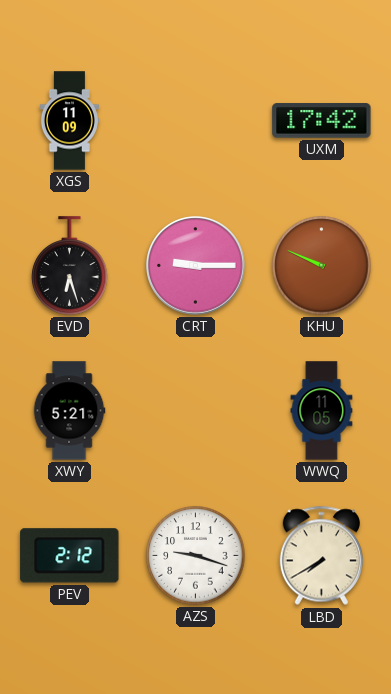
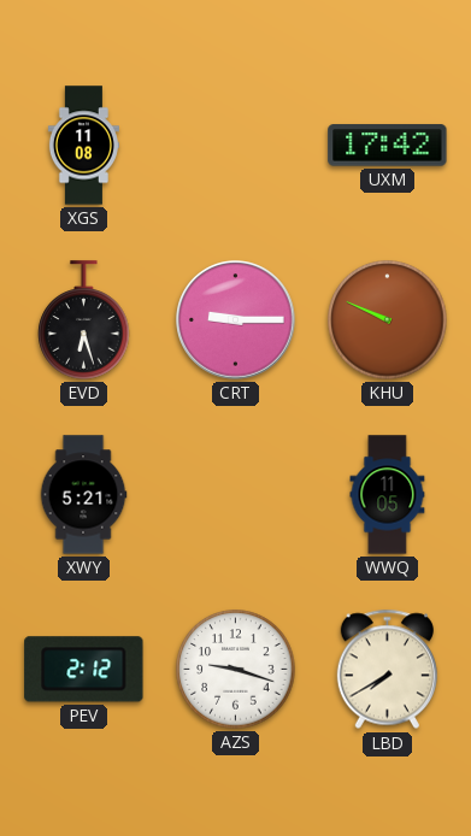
XGS: 11:09 -> 11:08
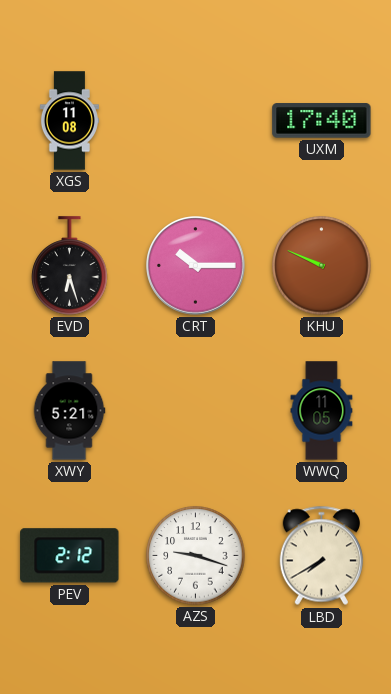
UXM: 17:42 -> 17:40
CRT: 9:15 -> 10:15
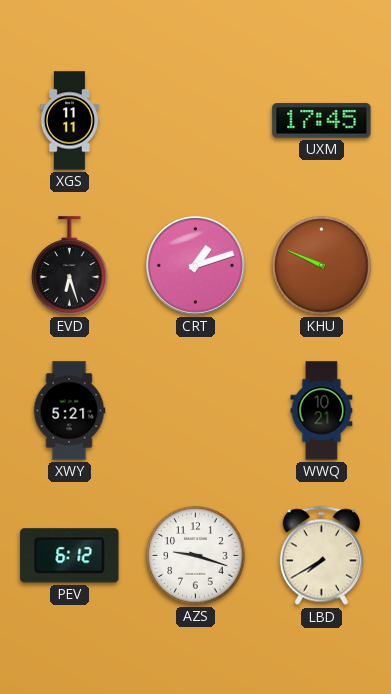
XGS: 11:08 -> 11:11
UXM: 17:40 -> 17:45
CRT: 10:15 -> 1:12
WWQ: 11:05 -> 10:21
PEV: 2:12 -> 6:12
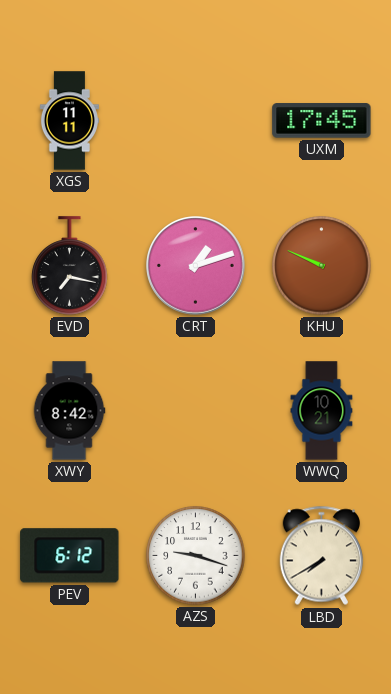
EVD: 6:27 -> 7:17
XWY: 5:21 -> 8:42
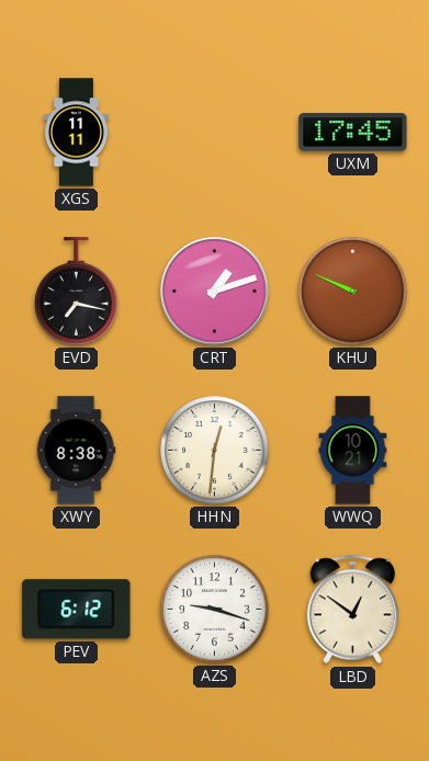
XWY: 8:42 -> 8:38
HHN: none -> 12:31
LBD: 7:40 -> 12:51
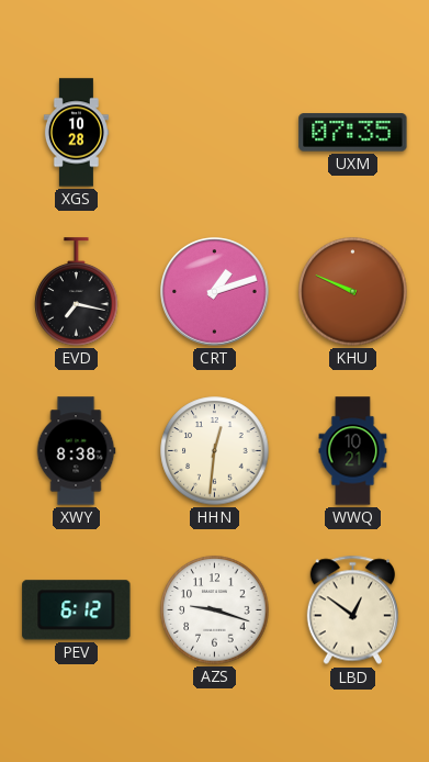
XGS: 11:11 -> 10:28
UXM: 17:45 -> 07:35
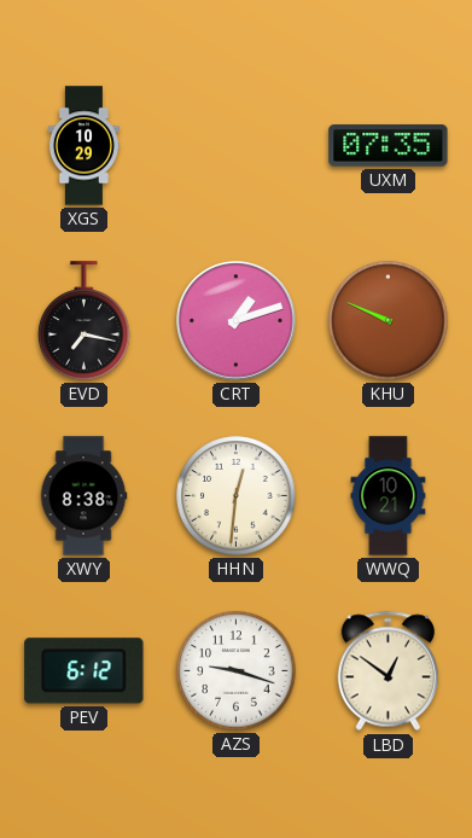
XGS: 10:28 -> 10:29
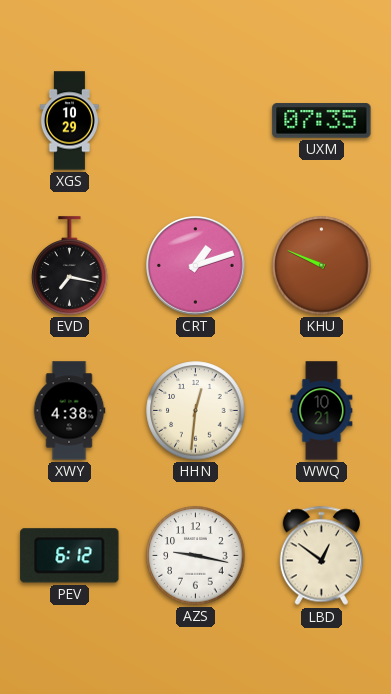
XWY: 8:38 -> 4:38
AZS: 9:18 -> 9:17
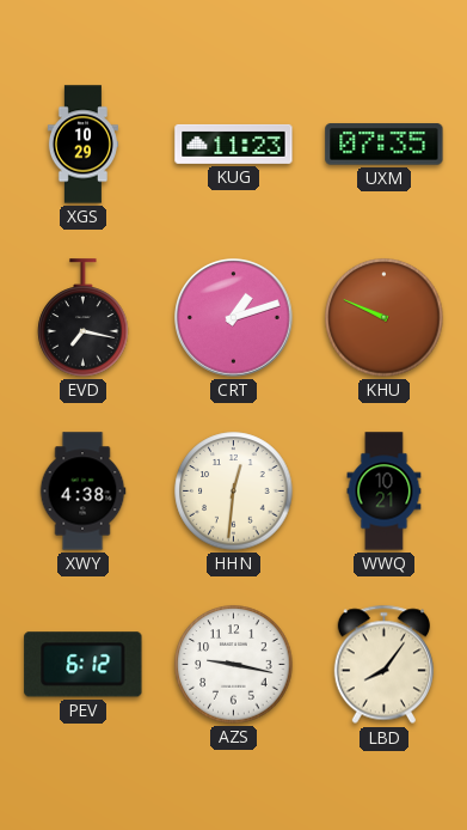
KUG: none -> 11:23
LBD: 12:51 -> 8:06
